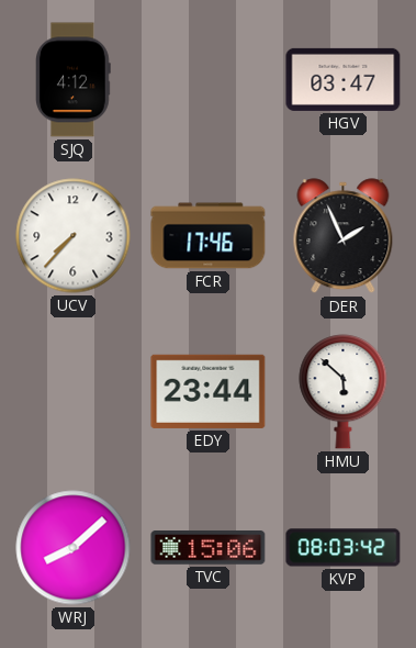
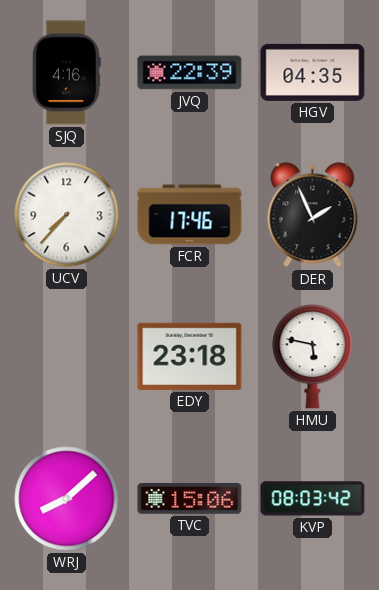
SJQ: 4:12 -> 4:16
JVQ: none -> 22:39
HGV: 03:47 -> 04:35
EDY: 23:44 -> 23:18
HMU: 5:52 -> 5:47
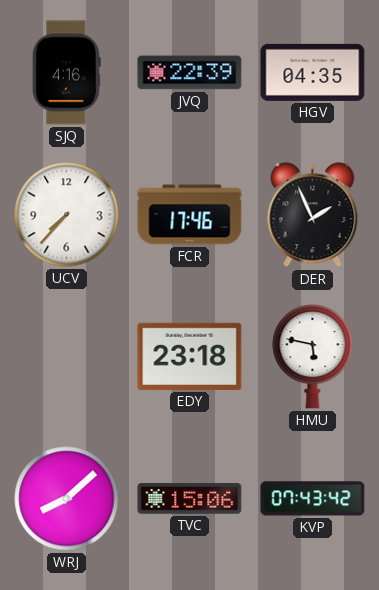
KVP: 08:03 -> 07:43
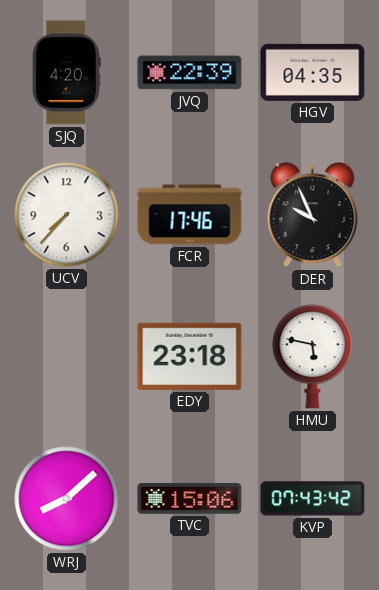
SJQ: 4:16 -> 4:20
DER: 1:56 -> 9:56
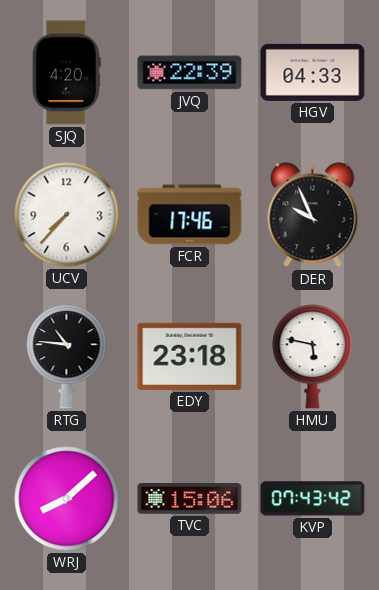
HGV: 04:35 -> 04:33
RTG: none -> 10:46
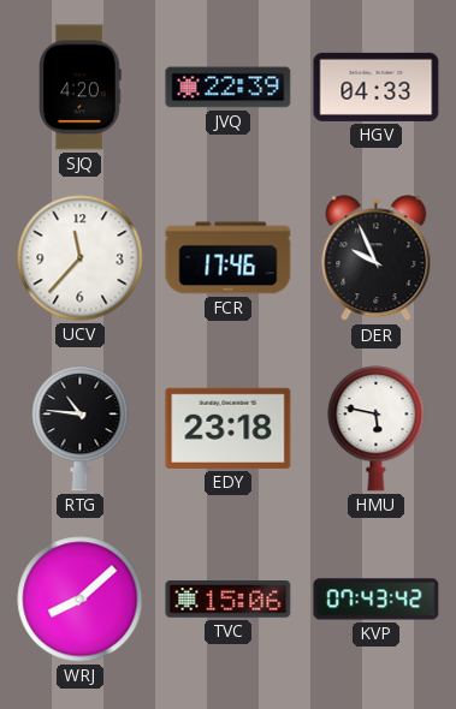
UCV: 7:37 -> 11:37
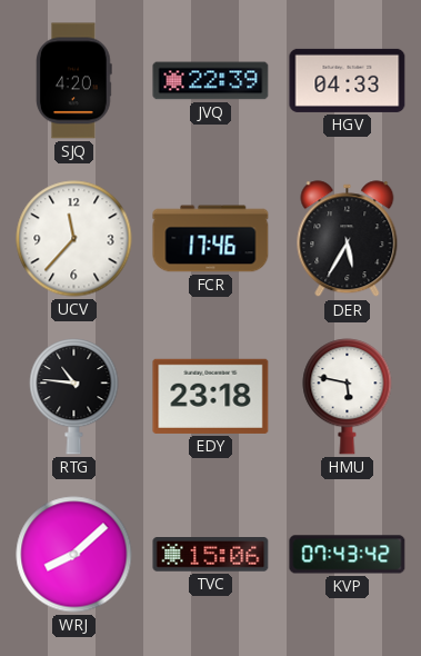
DER: 9:56 -> 5:35
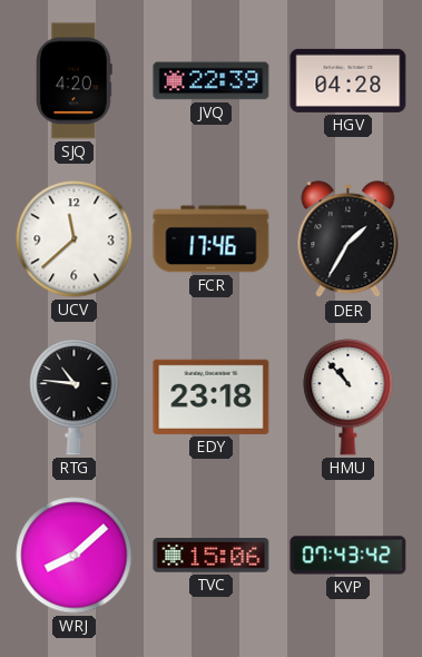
HGV: 04:33 -> 04:28
UCV: 11:37 -> 11:38
DER: 5:35 -> 1:35
HMU: 5:47 -> 10:53
